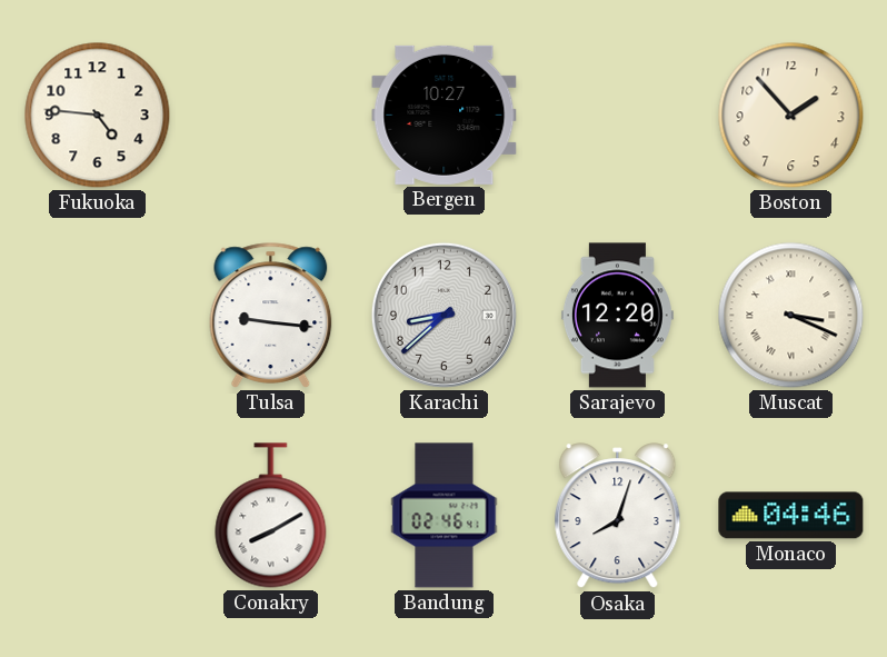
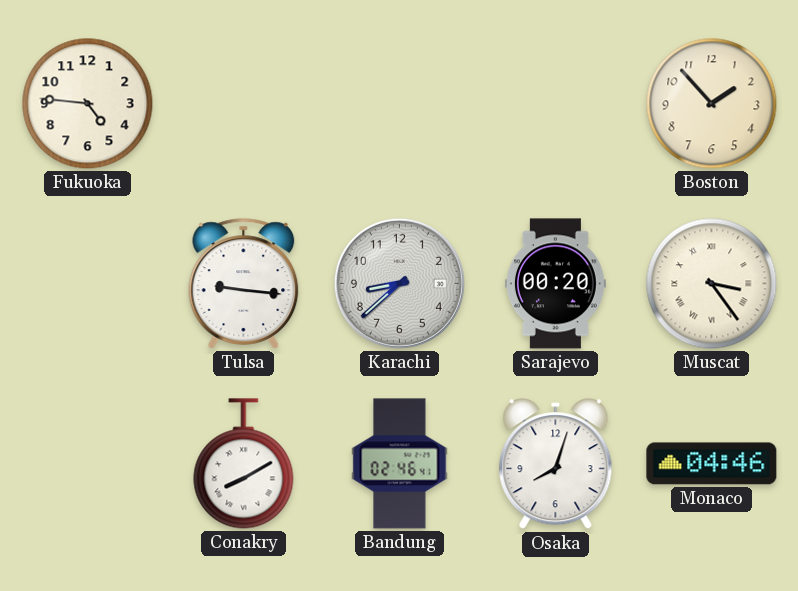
Bergen: 10:27 -> none
Sarajevo: 12:20 -> 00:20
Muscat: 3:19 -> 3:24
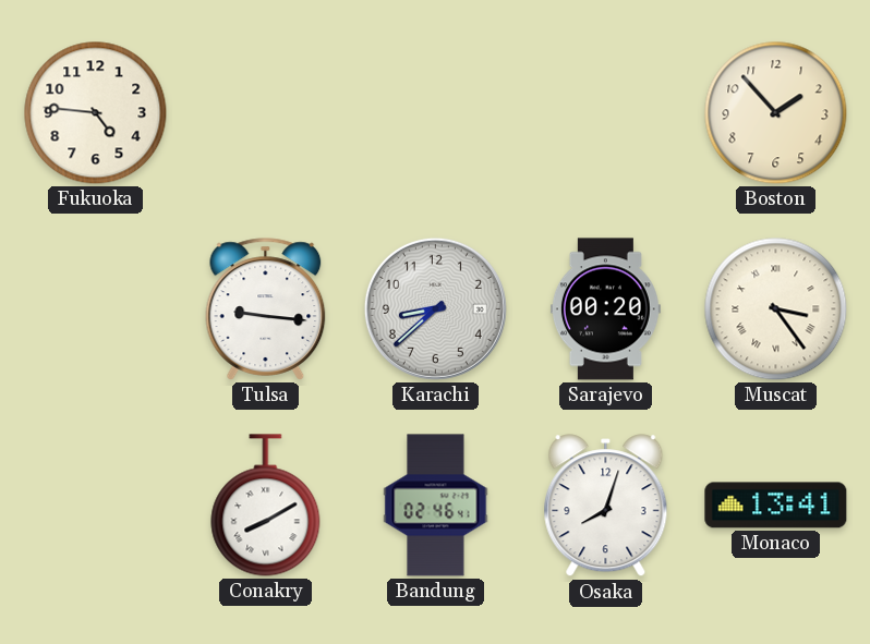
Monaco: 04:46 -> 13:41
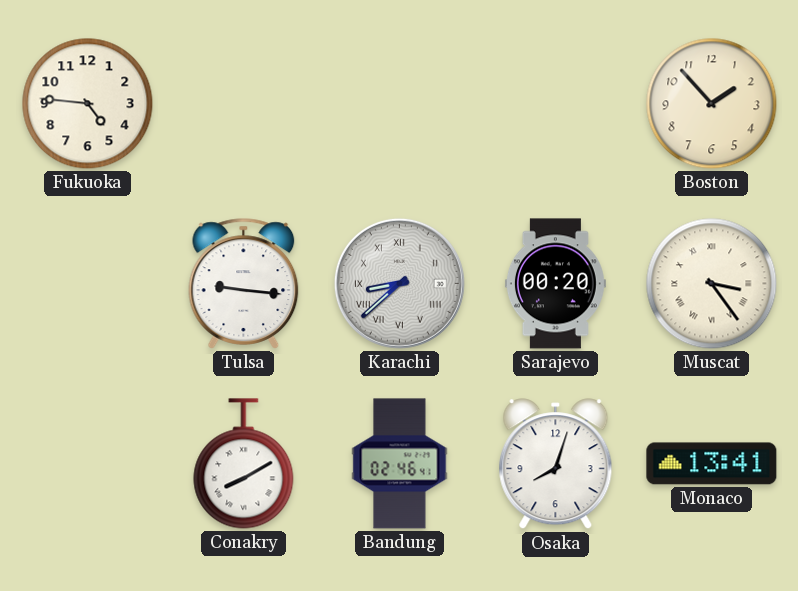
Karachi numerals: Arabic -> Roman
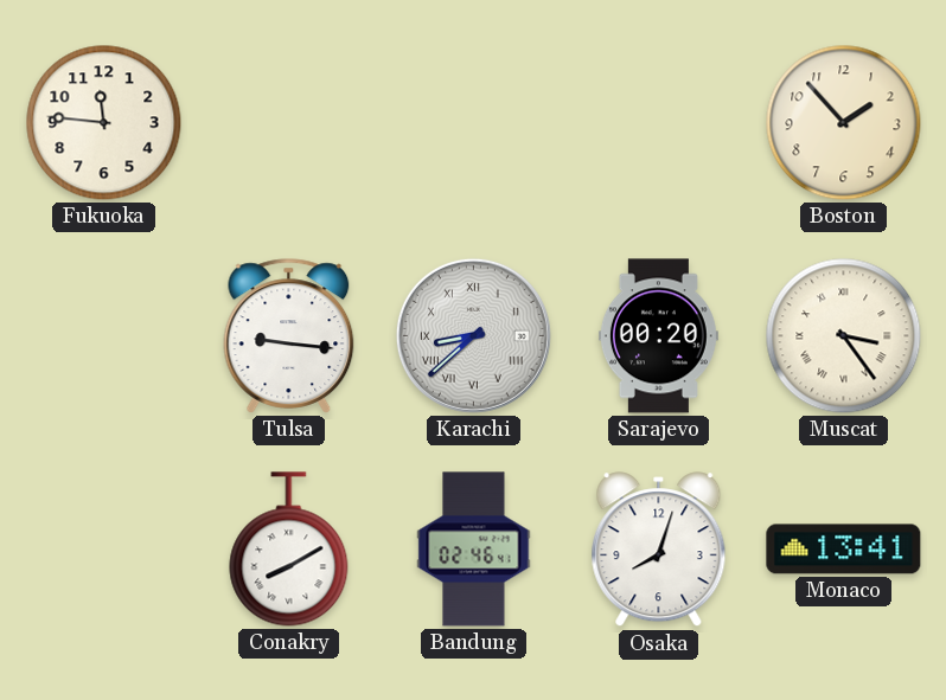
Fukuoka: 4:46 -> 11:46
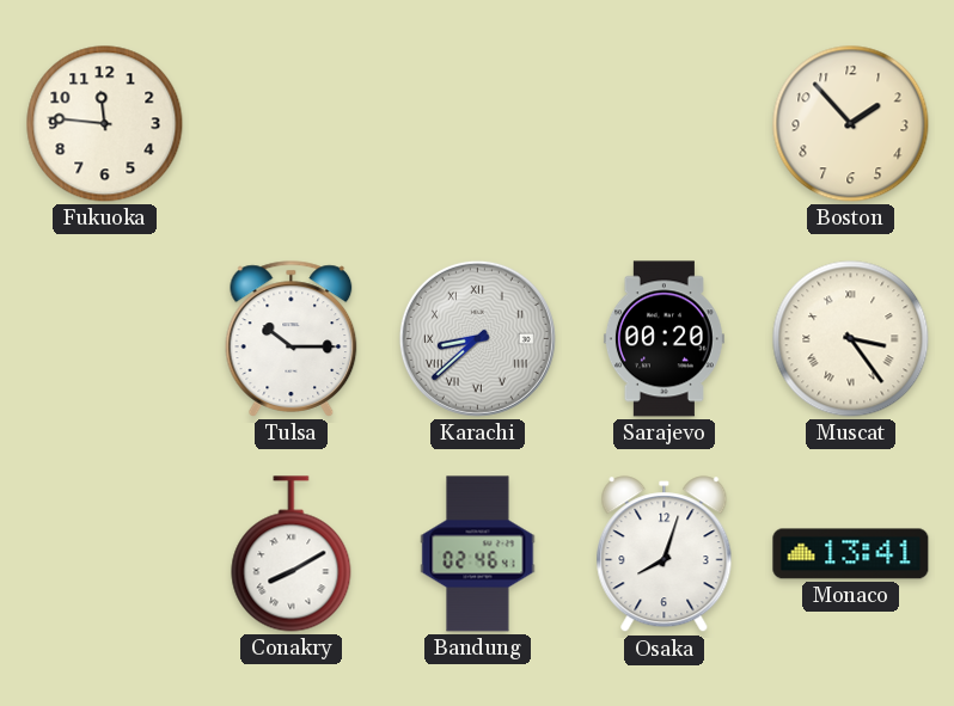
Tulsa: 9:16 -> 10:15
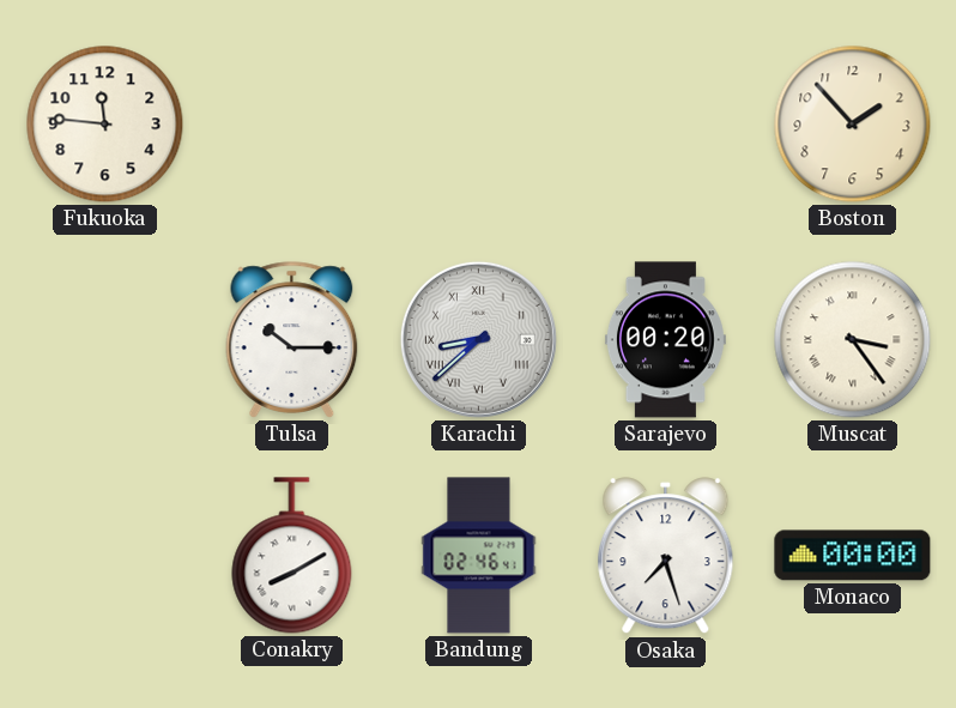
Osaka: 8:03 -> 7:27
Monaco: 13:41 -> 00:00
